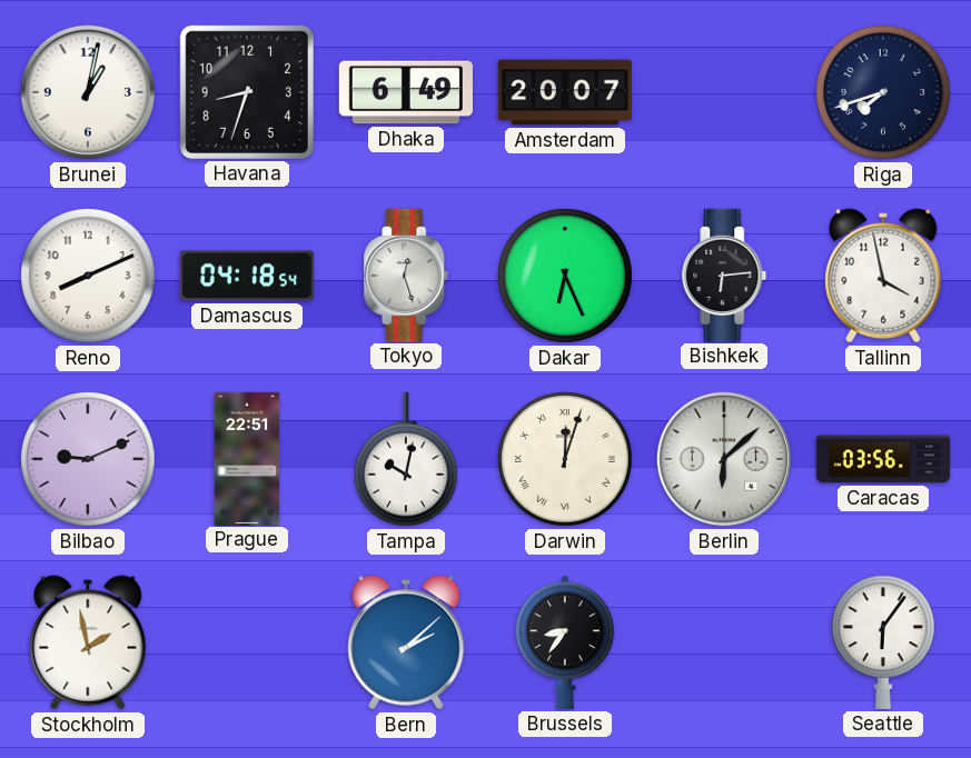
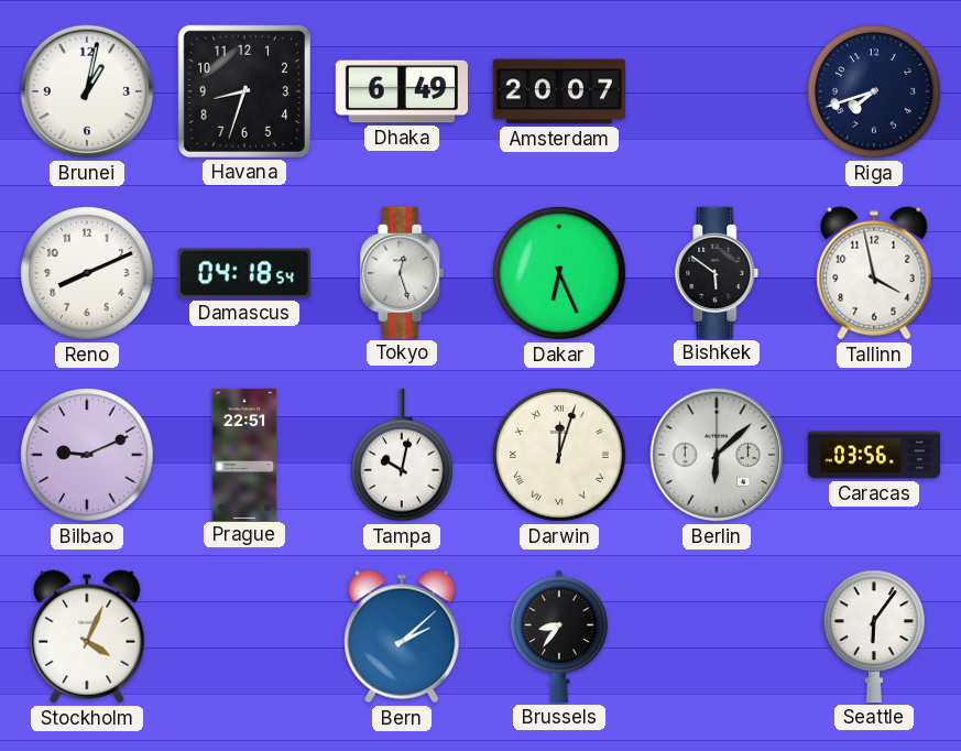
Bishkek: 6:14 -> 5:51
Stockholm: 1:58 -> 4:04
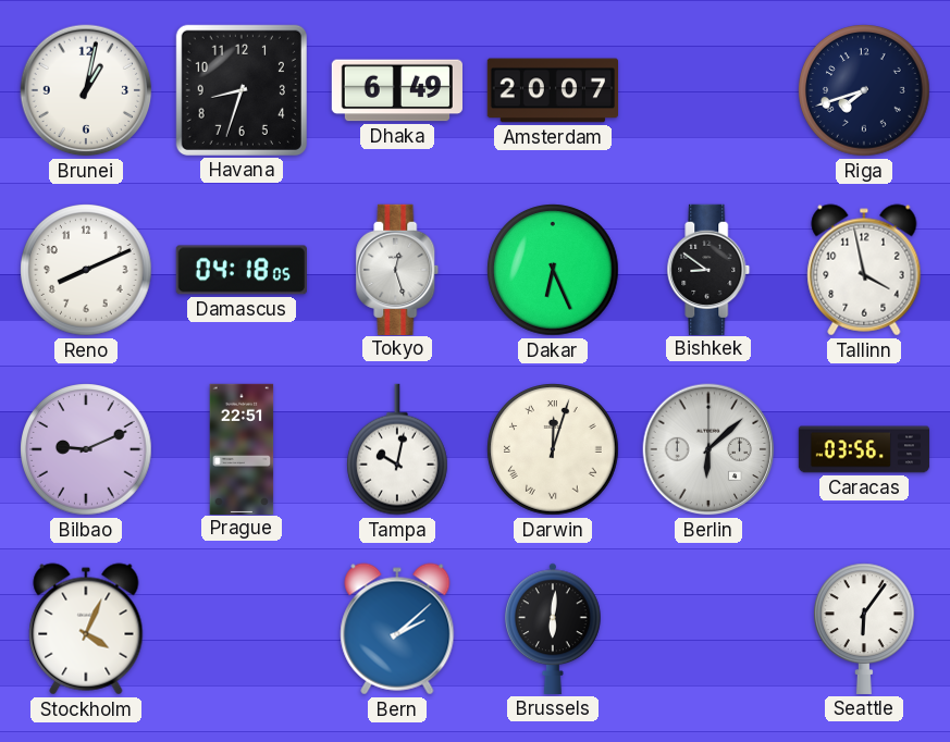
Damascus: 04:18:54 -> 04:18:05
Bishkek: 5:51 -> 8:51
Brussels: 8:36 -> 6:01
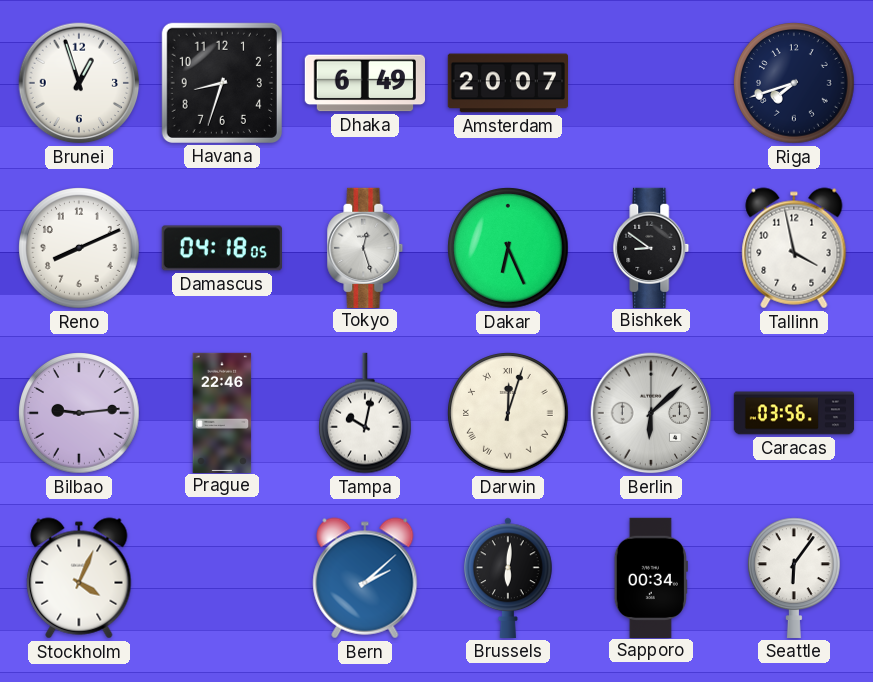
Brunei: 1:02 -> 12:57
Bilbao: 9:11 -> 9:14
Prague: 22:51 -> 22:46
Sapporo: none -> 00:34
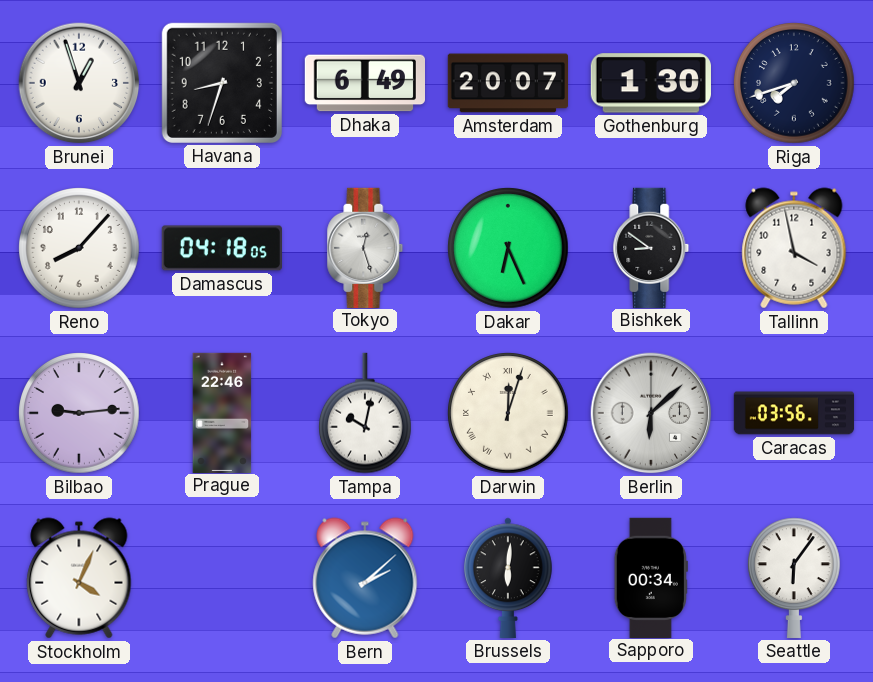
Gothenburg: none -> 1:30
Reno: 8:11 -> 8:07
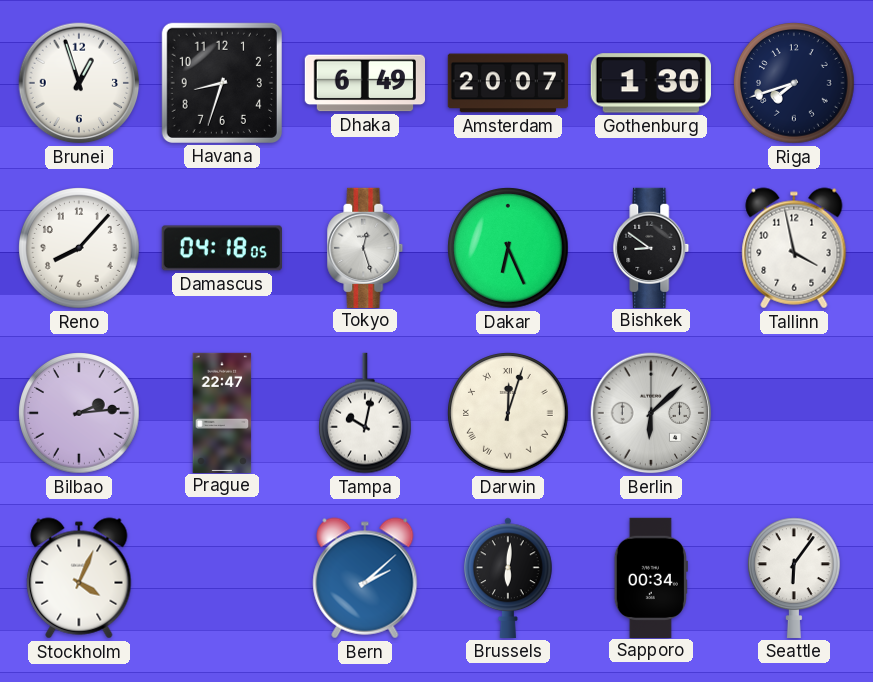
Bilbao: 9:14 -> 2:14
Prague: 22:46 -> 22:47
Caracas: 03:56 -> none
